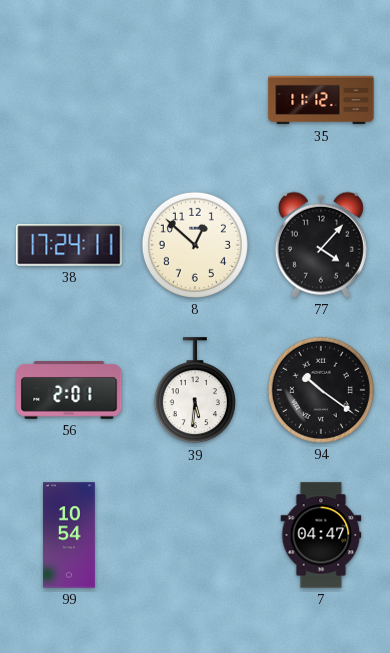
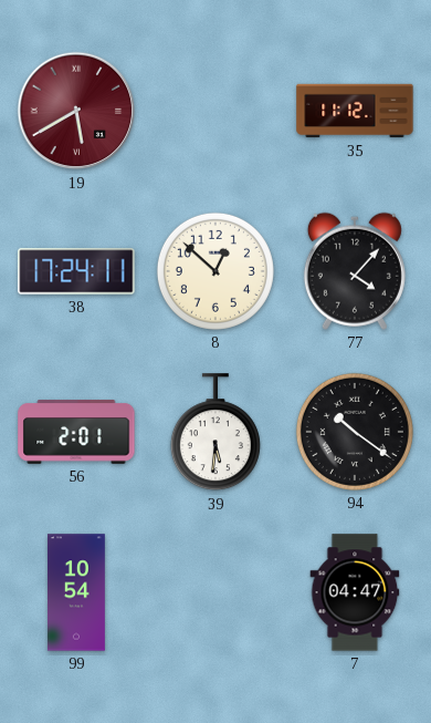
19: none -> 5:40
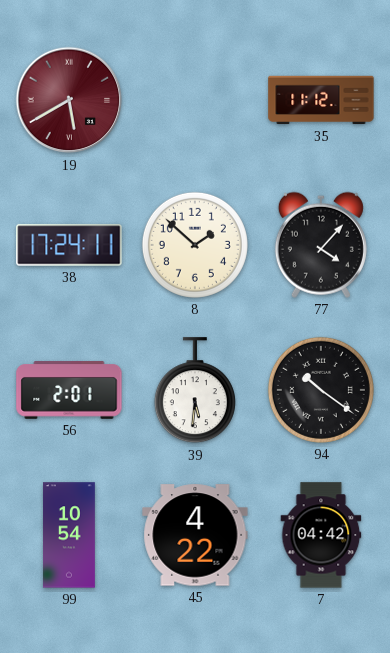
8: 12:52 -> 1:52
45: none -> 4:22
7: 04:47 -> 04:42
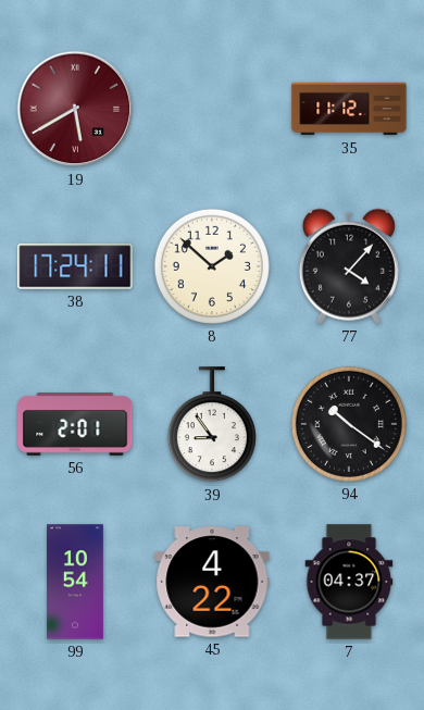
39: 5:31 -> 8:54
7: 04:42 -> 04:37
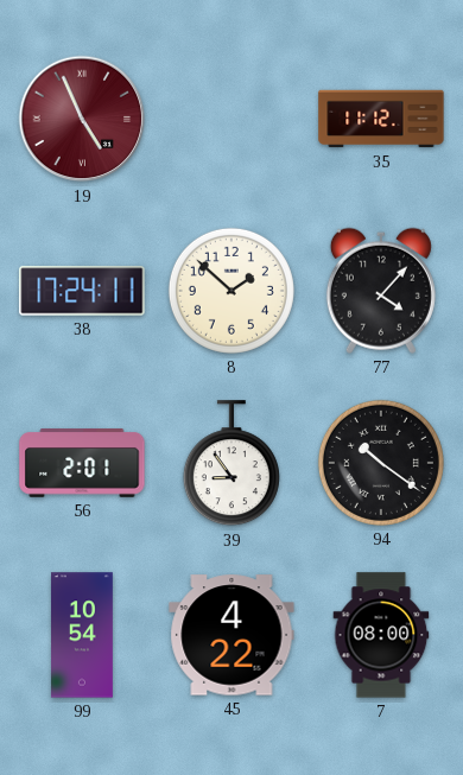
19: 5:40 -> 4:56
7: 04:37 -> 08:00
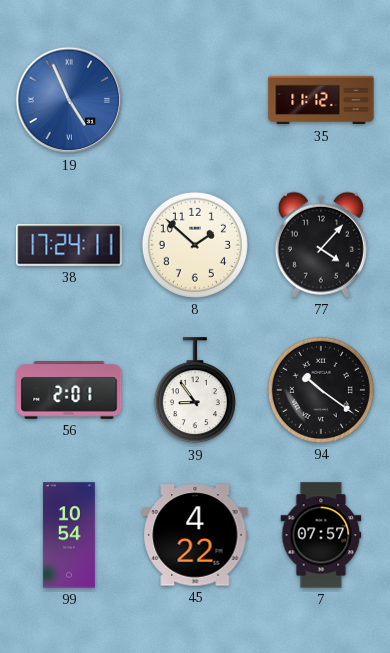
19 dial: burgundy -> blue
7: 08:00 -> 07:57
